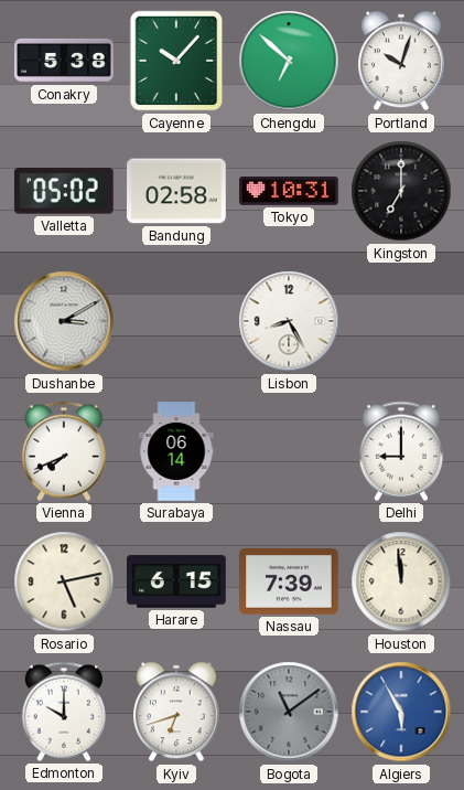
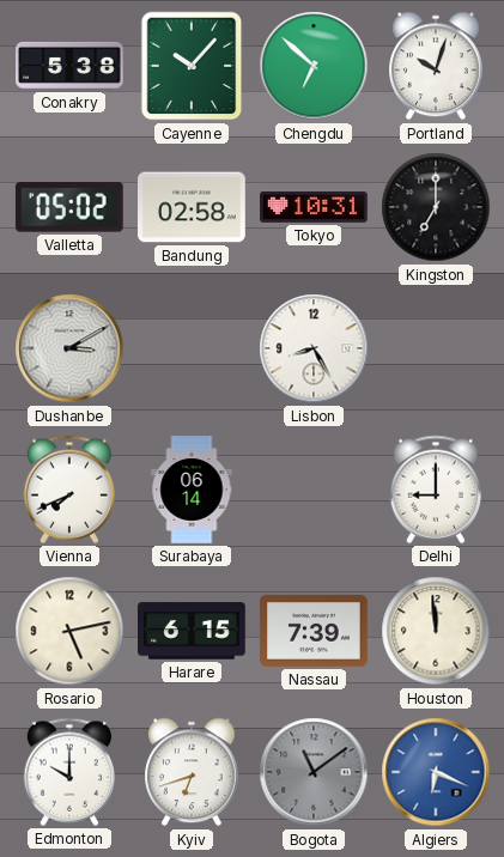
Algiers: 5:55 -> 6:19
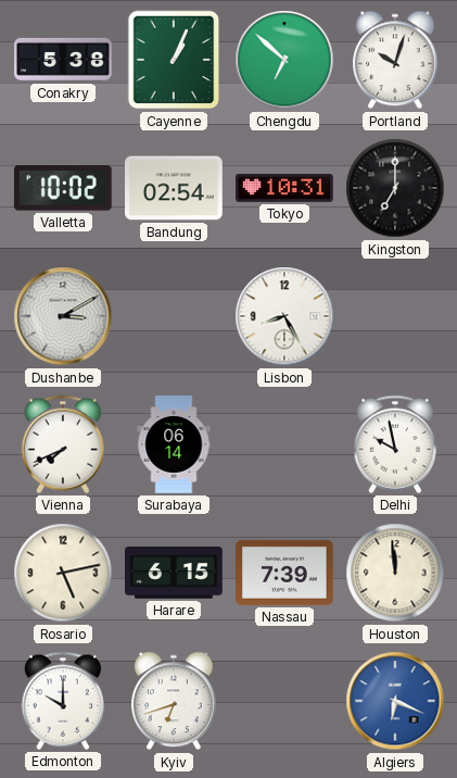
Cayenne: 10:07 -> 1:04
Valletta: 05:02 -> 10:02
Bandung: 02:58 -> 02:54
Delhi: 9:00 -> 9:58
Bogota: 11:09 -> none
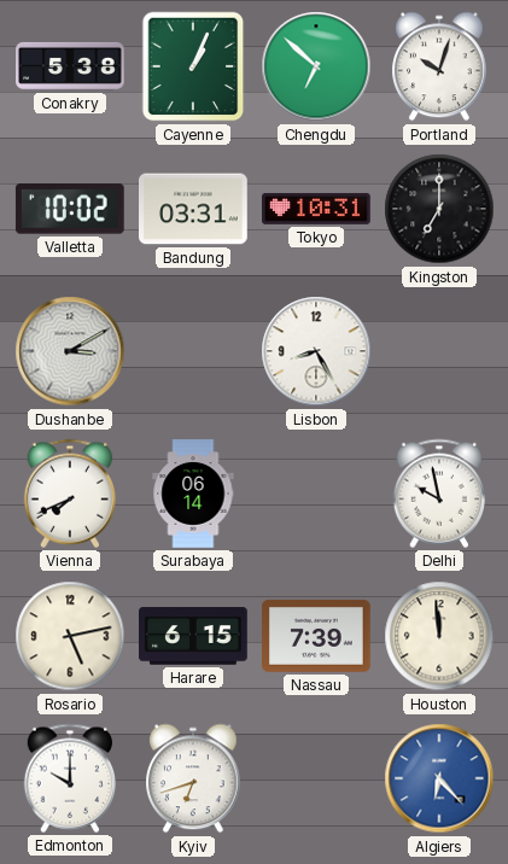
Bandung: 02:54 -> 03:31
Algiers: 6:19 -> 6:23
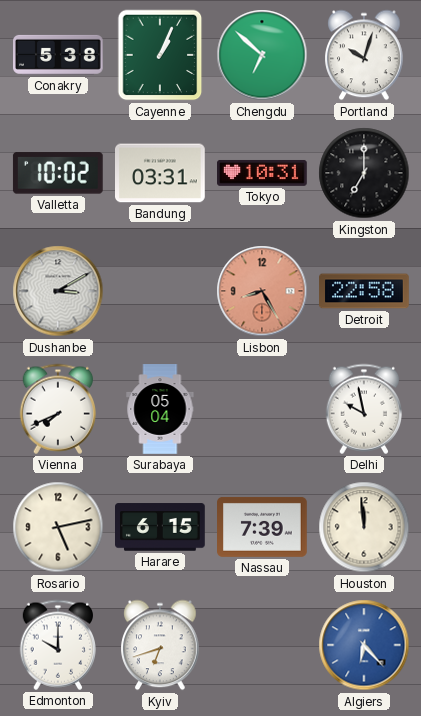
Lisbon dial: white -> salmon
Detroit: none -> 22:58
Surabaya: 06:14 -> 05:04
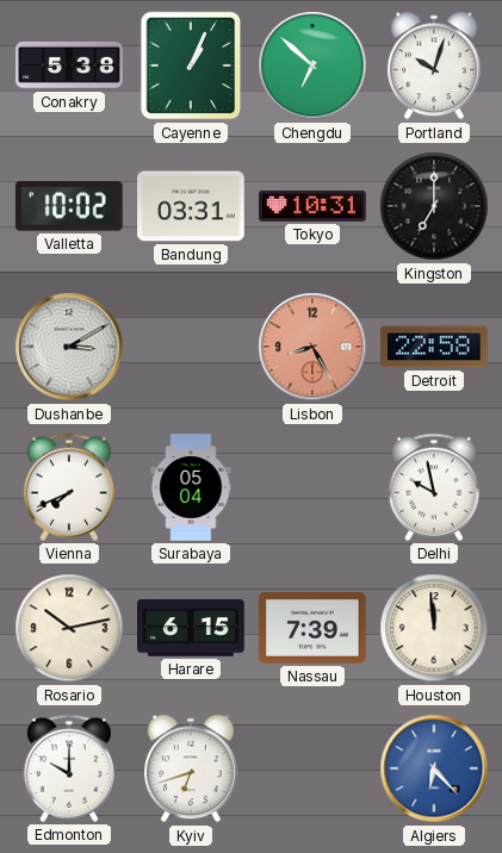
Rosario: 5:13 -> 10:13
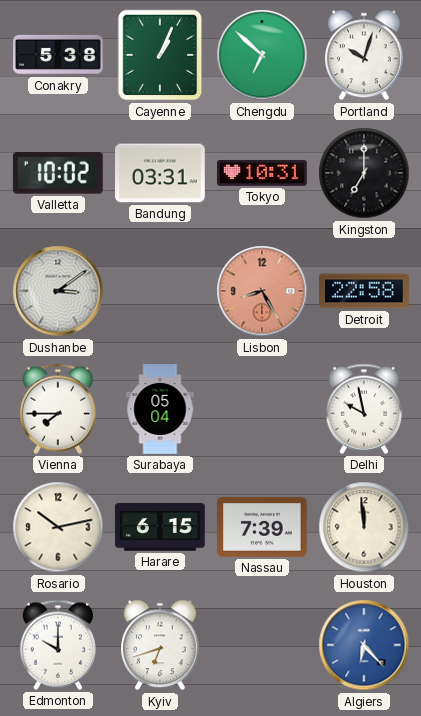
Dushanbe: 3:10 -> 3:09
Vienna: 7:41 -> 7:45
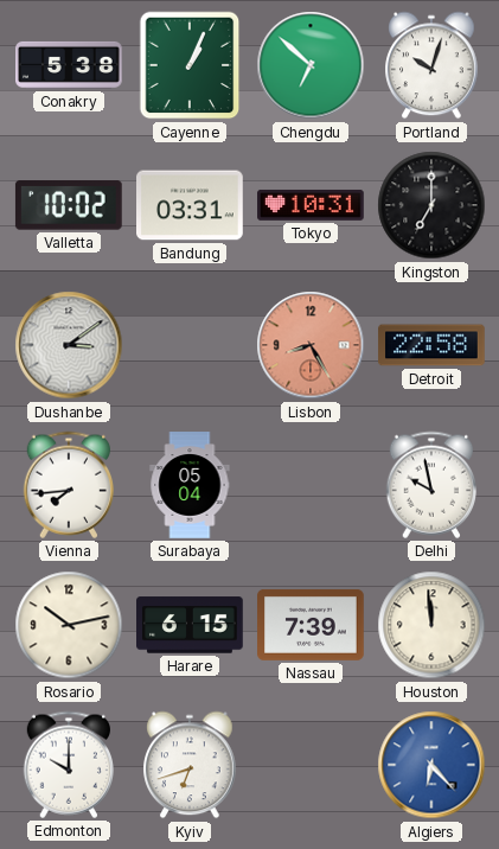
Vienna: 7:45 -> 7:44
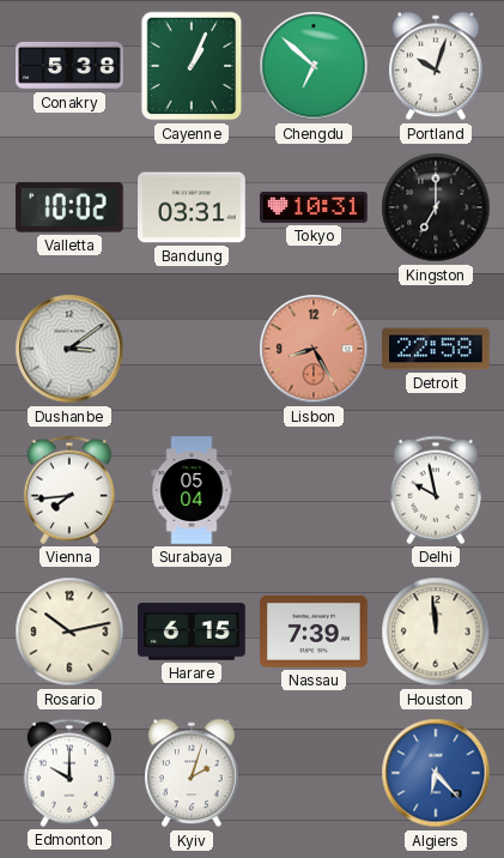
Kyiv: 6:42 -> 2:03
